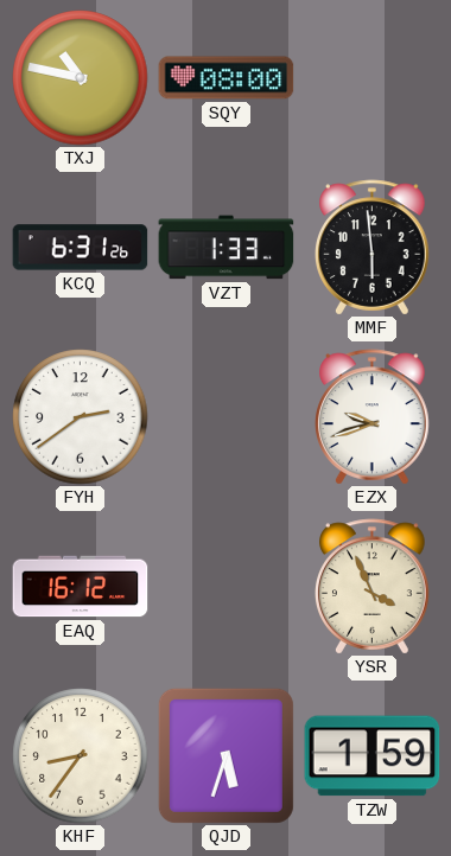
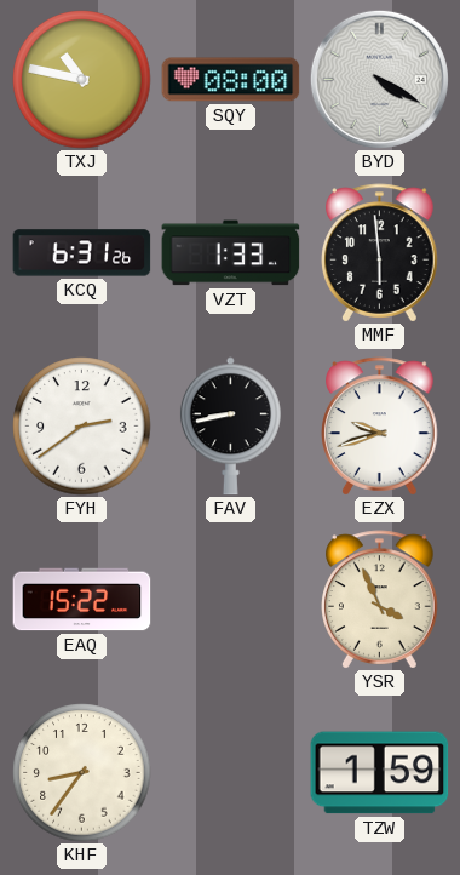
BYD: none -> 4:20
FAV: none -> 8:43
EAQ: 16:12 -> 15:22
QJD: 5:33 -> none
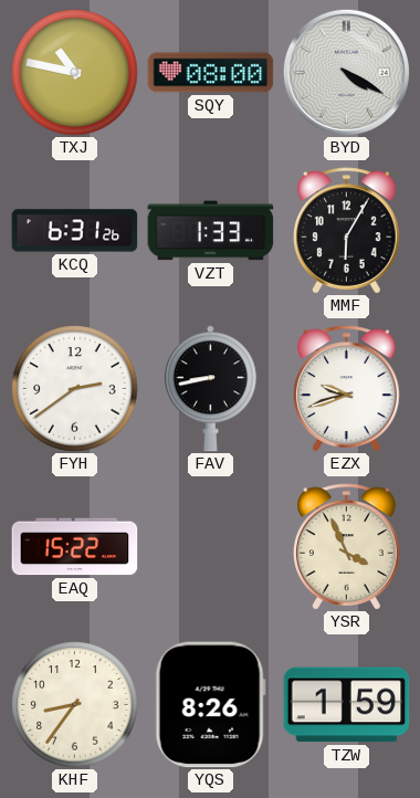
MMF: 5:59 -> 6:05
YQS: none -> 8:26
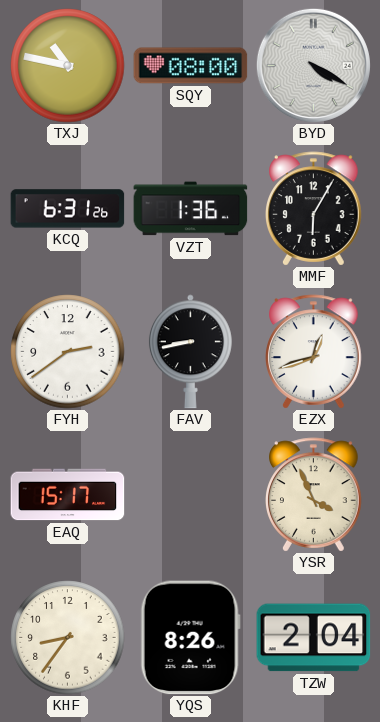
VZT: 1:33 -> 1:36
EZX: 9:42 -> 12:42
EAQ: 15:22 -> 15:17
TZW: 1:59 -> 2:04
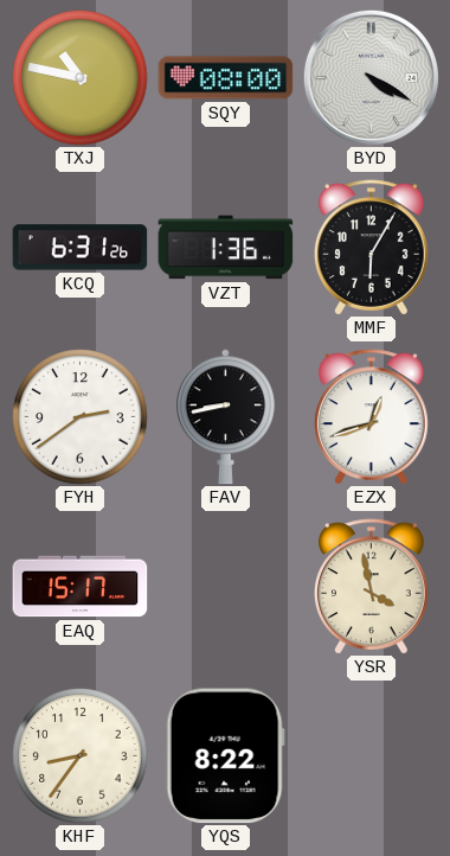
YSR: 3:56 -> 3:58
YQS: 8:26 -> 8:22
TZW: 2:04 -> none
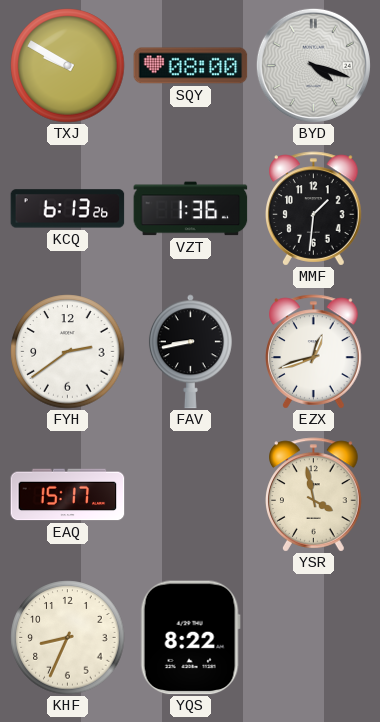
TXJ: 10:47 -> 9:50
BYD: 4:20 -> 4:18
KCQ: 6:31 -> 6:13
MMF: 6:05 -> 1:31
KHF: 8:36 -> 8:34
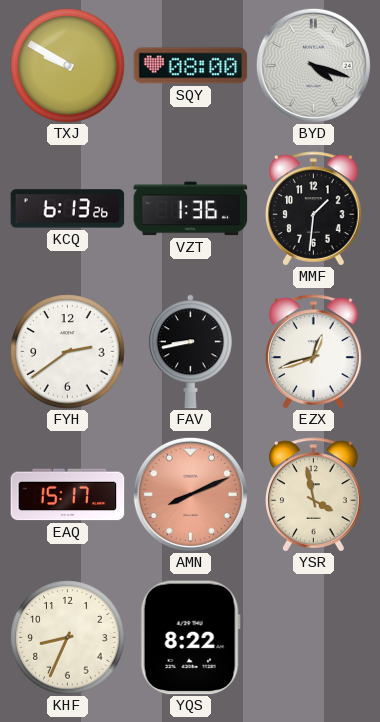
AMN: none -> 8:11
